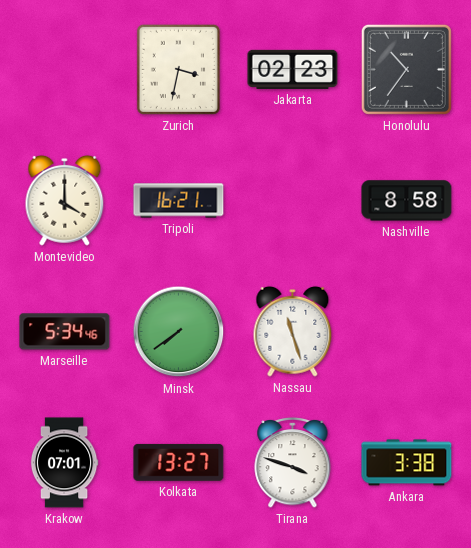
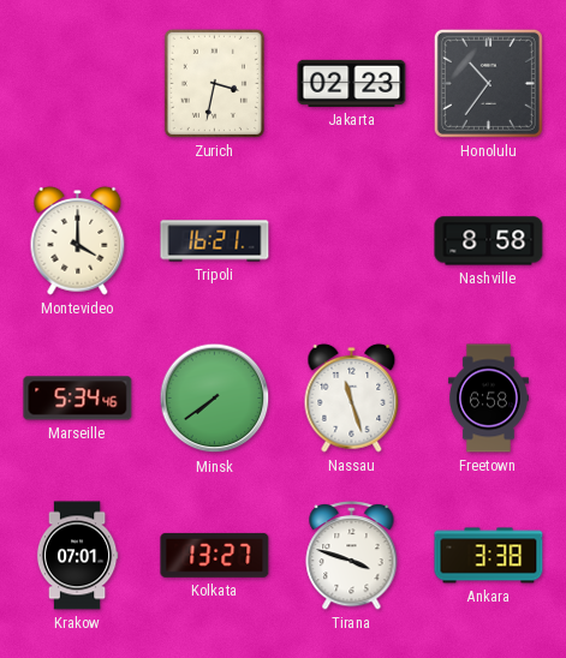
Freetown: none -> 6:58
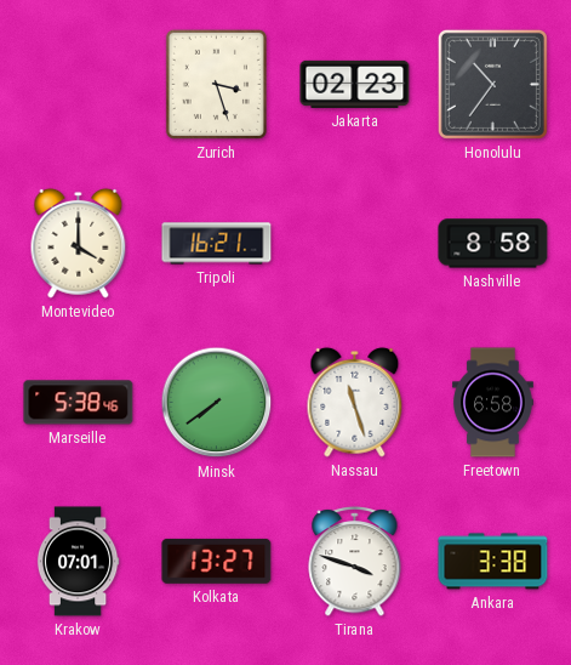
Zurich: 3:32 -> 3:27
Marseille: 5:34 -> 5:38
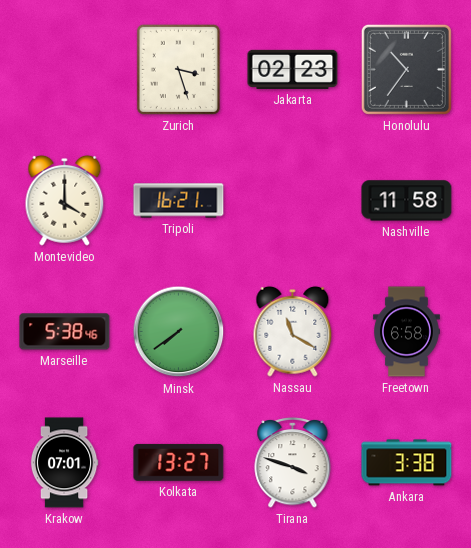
Nashville: 8:58 -> 11:58
Nassau: 11:27 -> 11:20
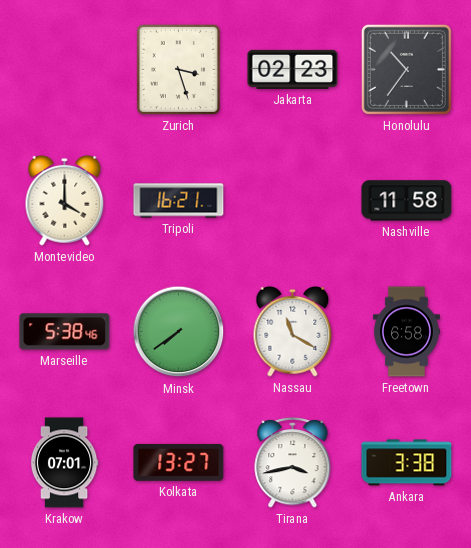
Tirana: 3:48 -> 3:43
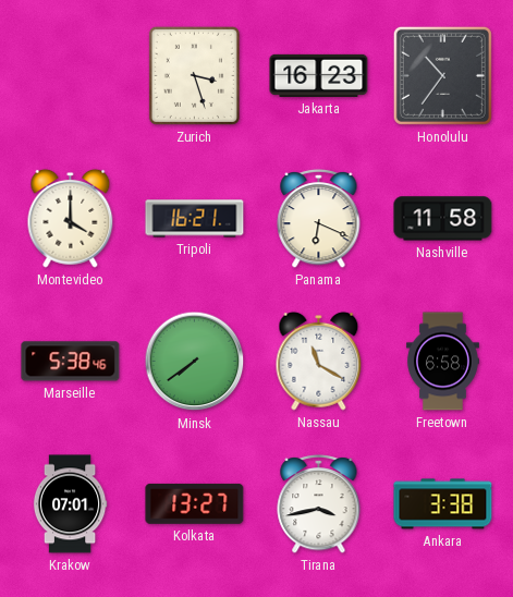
Jakarta: 02:23 -> 16:23
Panama: none -> 6:19
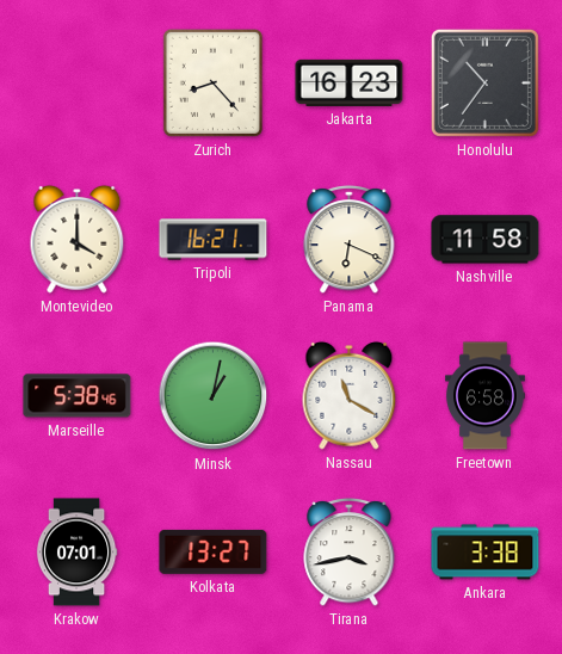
Zurich: 3:27 -> 8:23
Minsk: 7:39 -> 1:02
